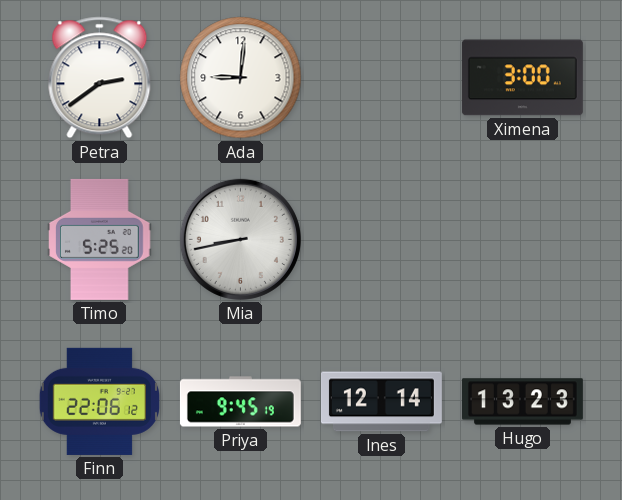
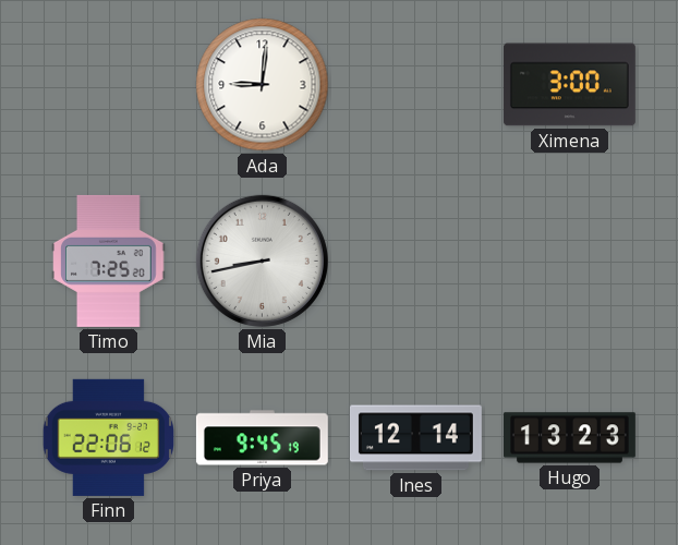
Petra: 2:39 -> none
Timo: 5:25 -> 7:25
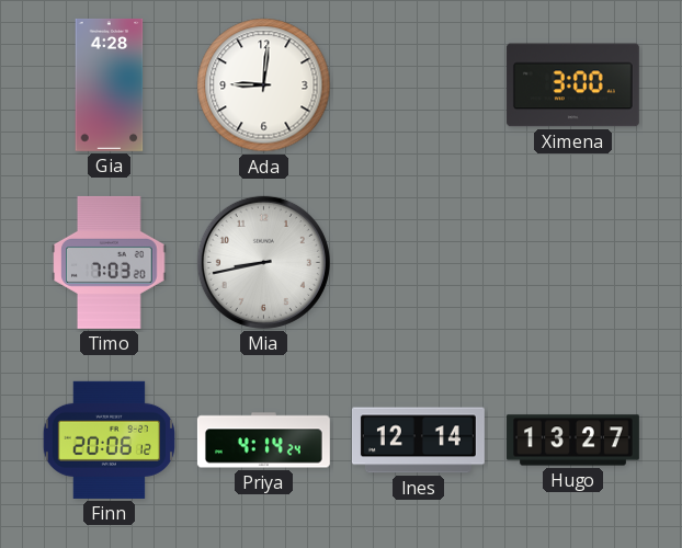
Gia: none -> 4:28
Timo: 7:25 -> 7:03
Finn: 22:06 -> 20:06
Priya: 9:45 -> 4:14
Hugo: 13:23 -> 13:27
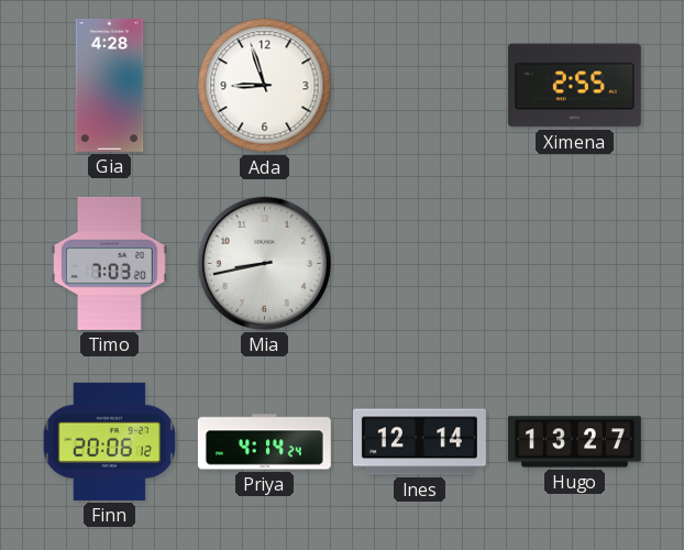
Ada: 9:01 -> 8:57
Ximena: 3:00 -> 2:55
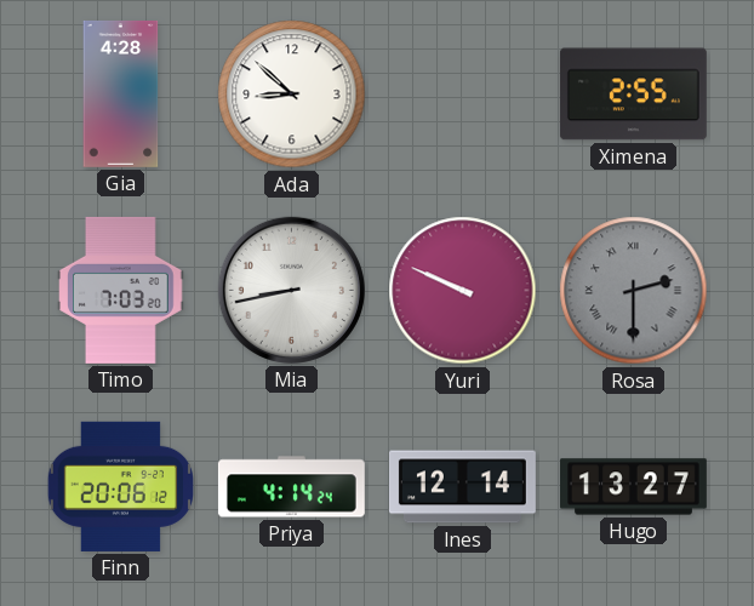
Ada: 8:57 -> 8:52
Yuri: none -> 9:49
Rosa: none -> 2:30
